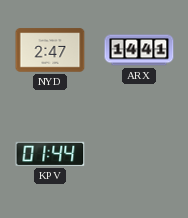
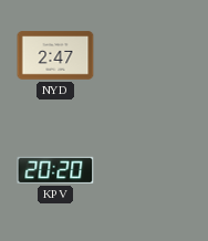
ARX: 14:41 -> none
KPV: 01:44 -> 20:20
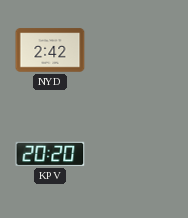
NYD: 2:47 -> 2:42
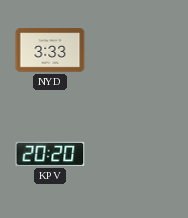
NYD: 2:42 -> 3:33
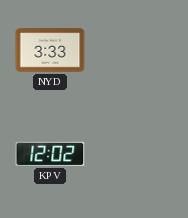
KPV: 20:20 -> 12:02
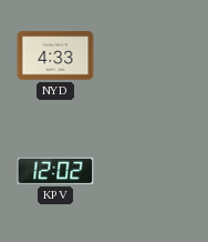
NYD: 3:33 -> 4:33
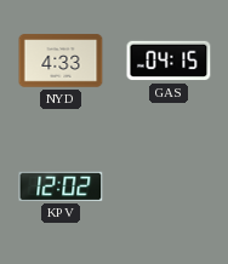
GAS: none -> 04:15
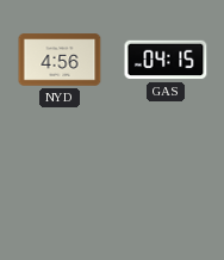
NYD: 4:33 -> 4:56
KPV: 12:02 -> none
